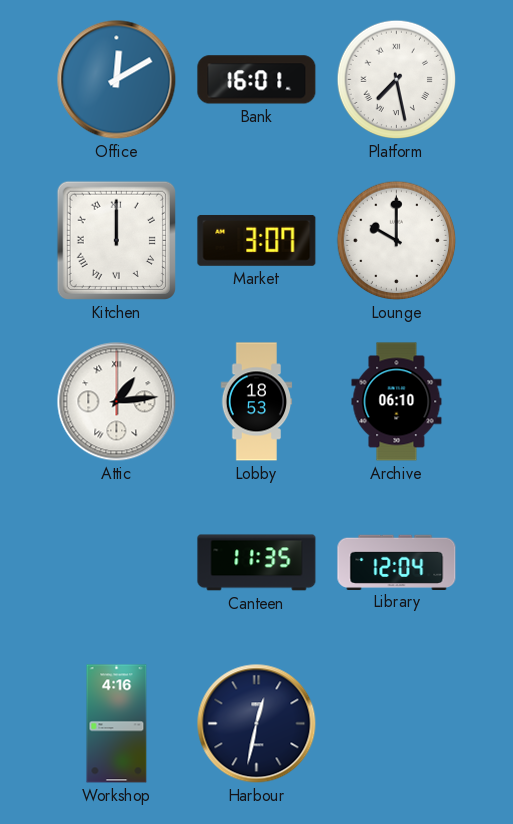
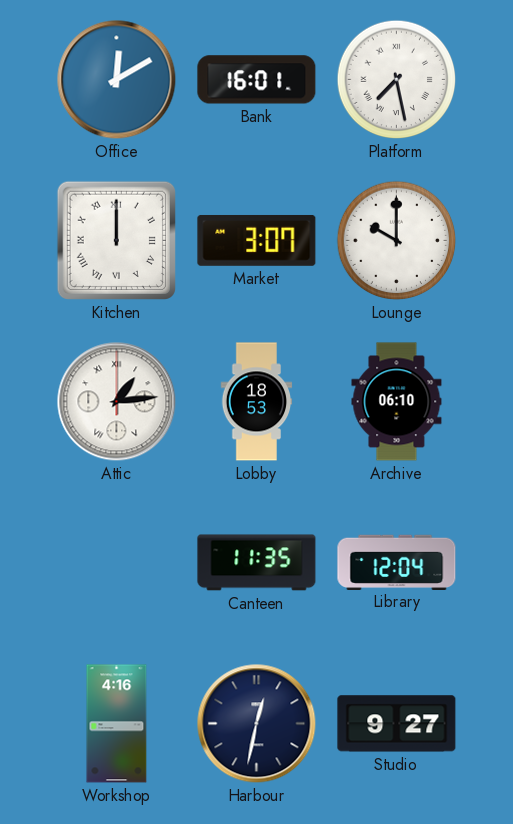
Studio: none -> 9:27
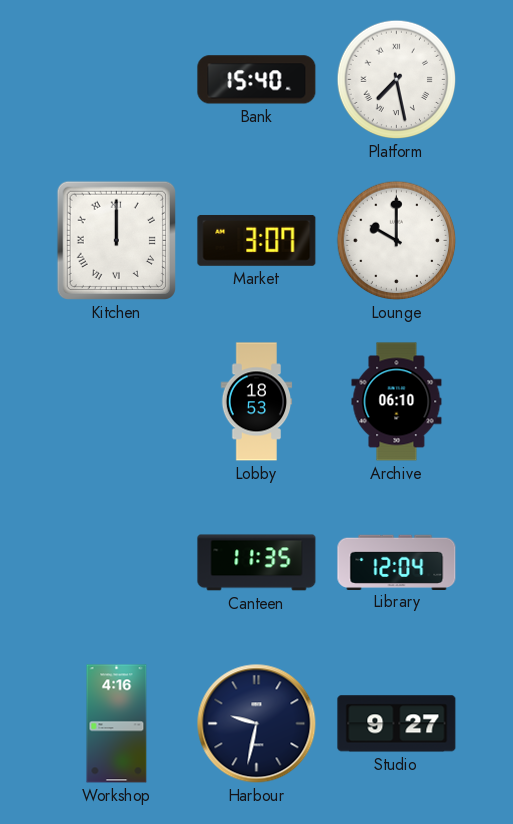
Office: 12:10 -> none
Bank: 16:01 -> 15:40
Attic: 1:14 -> none
Harbour: 12:32 -> 9:32
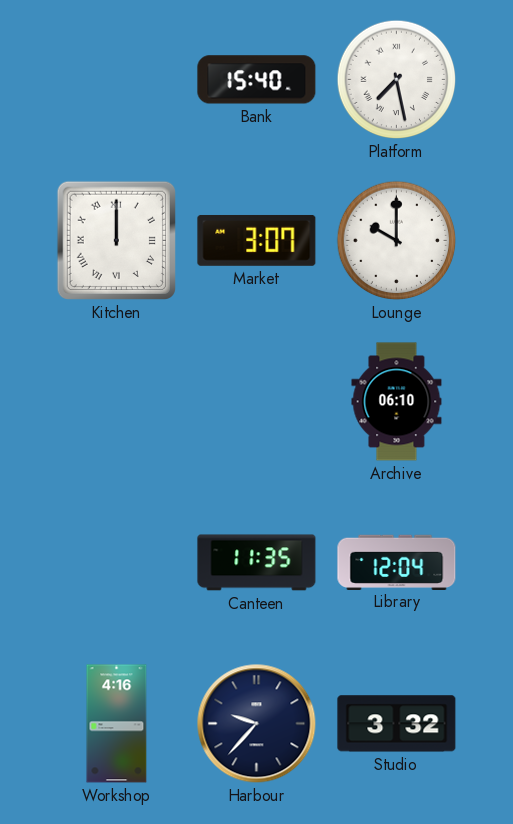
Lobby: 18:53 -> none
Harbour: 9:32 -> 9:37
Studio: 9:27 -> 3:32
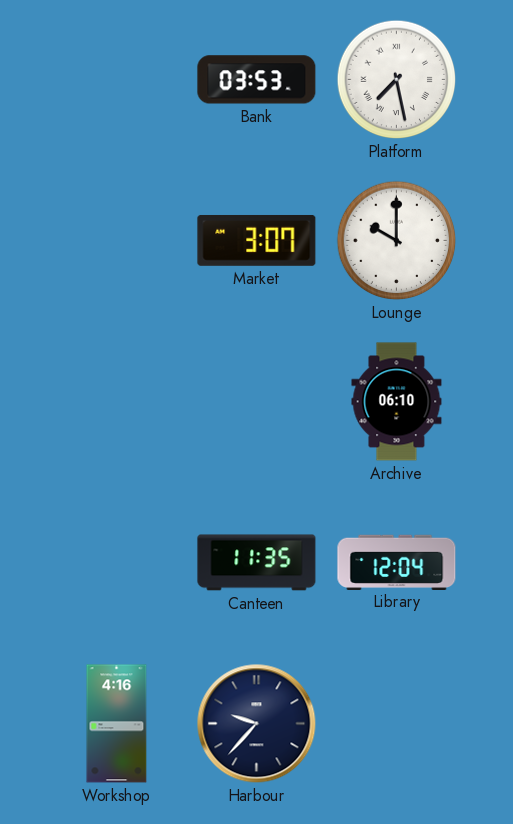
Bank: 15:40 -> 03:53
Kitchen: 12:00 -> none
Studio: 3:32 -> none
